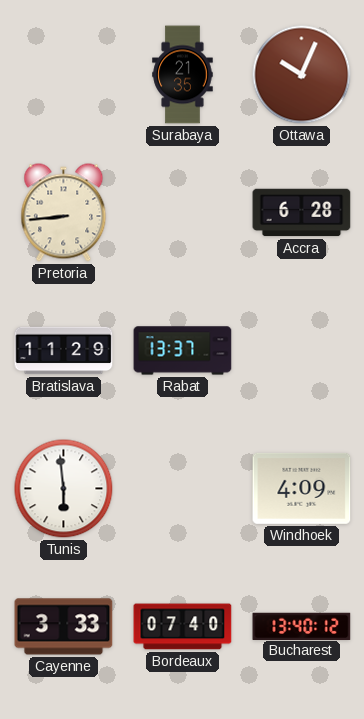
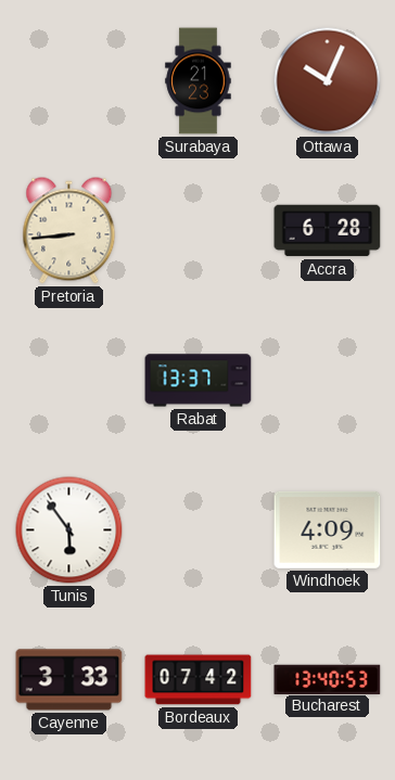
Surabaya: 21:35 -> 21:23
Bratislava: 11:29 -> none
Tunis: 5:59 -> 5:54
Bordeaux: 07:40 -> 07:42
Bucharest: 13:40:12 -> 13:40:53
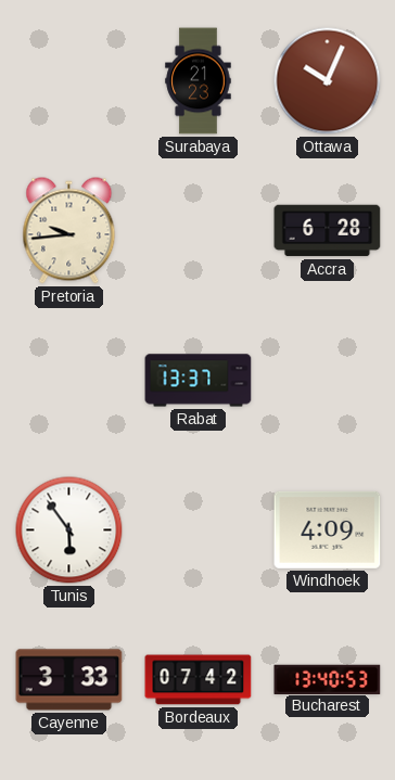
Pretoria: 8:44 -> 9:44
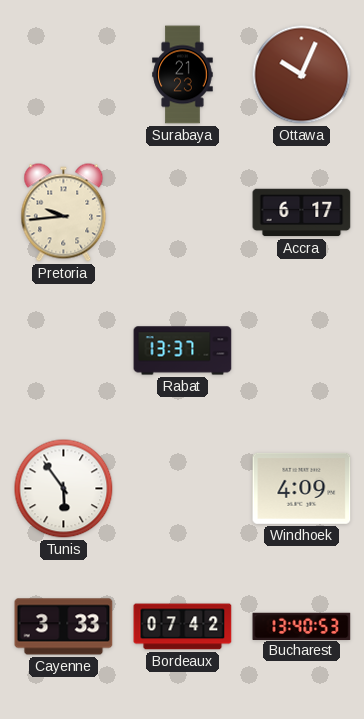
Accra: 6:28 -> 6:17
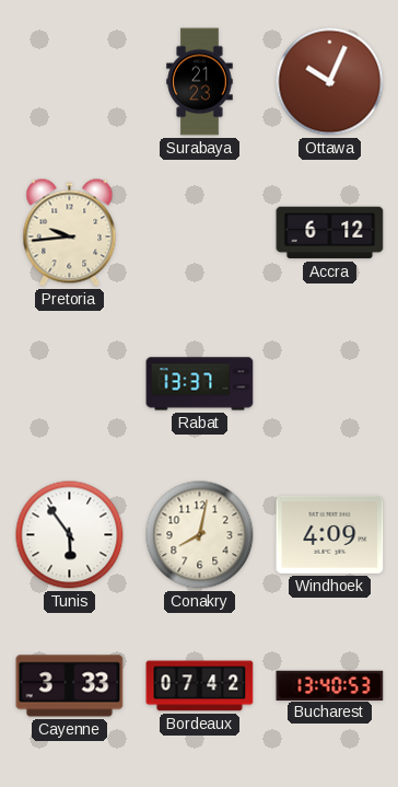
Accra: 6:17 -> 6:12
Conakry: none -> 8:02
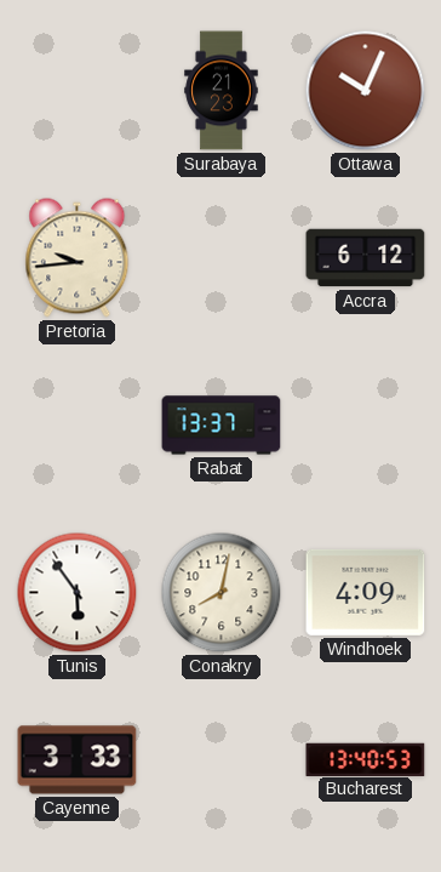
Bordeaux: 07:42 -> none
